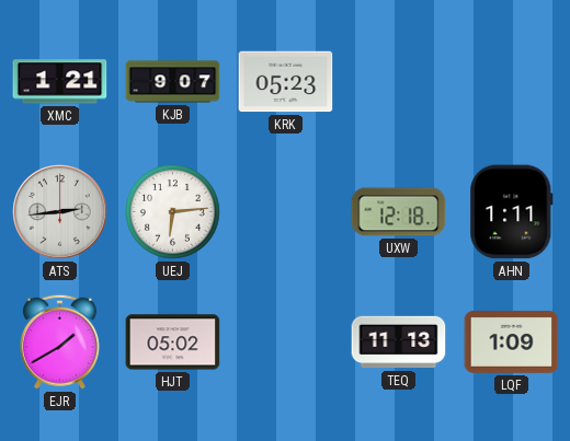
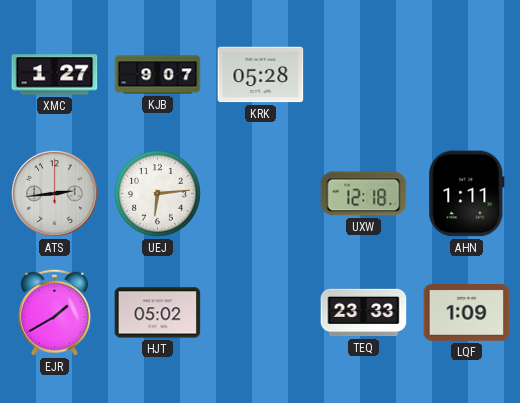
XMC: 1:21 -> 1:27
KRK: 05:23 -> 05:28
TEQ: 11:13 -> 23:33
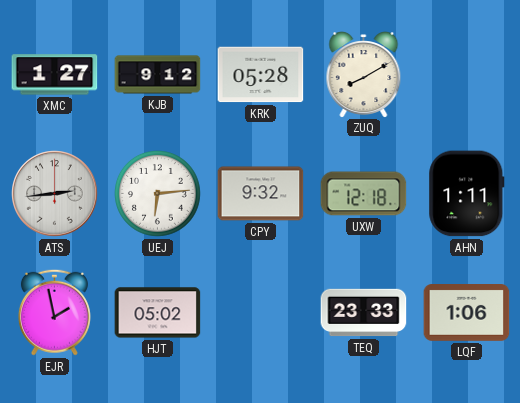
KJB: 9:07 -> 9:12
ZUQ: none -> 8:10
CPY: none -> 9:32
EJR: 1:40 -> 1:58
LQF: 1:09 -> 1:06
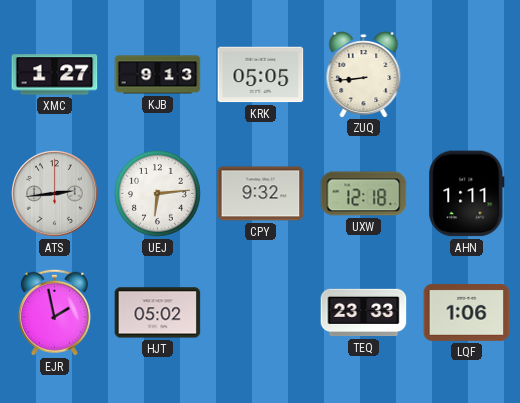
KJB: 9:12 -> 9:13
KRK: 05:28 -> 05:05
ZUQ: 8:10 -> 8:44
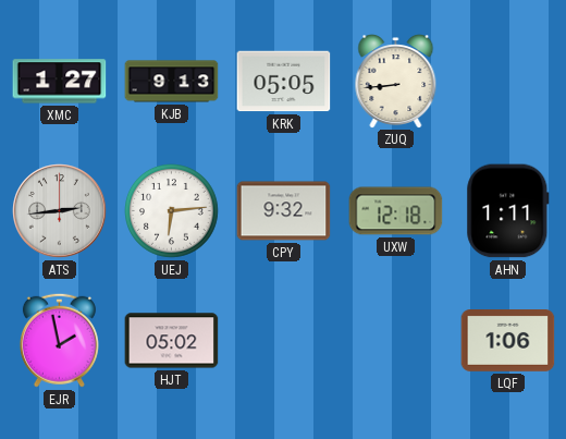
TEQ: 23:33 -> none
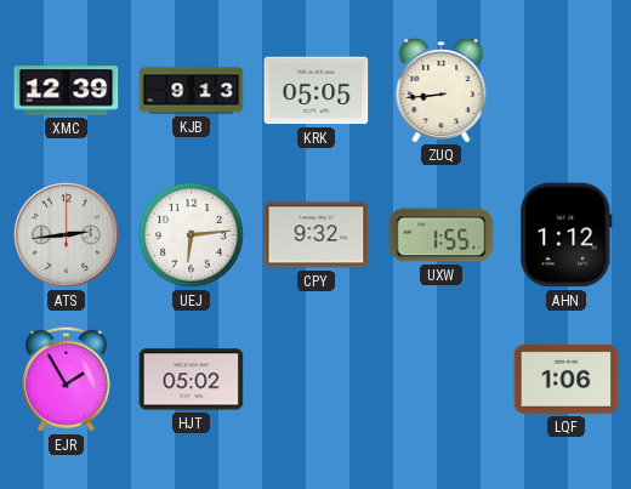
XMC: 1:27 -> 12:39
UXW: 12:18 -> 1:55
AHN: 1:11 -> 1:12
EJR: 1:58 -> 1:55
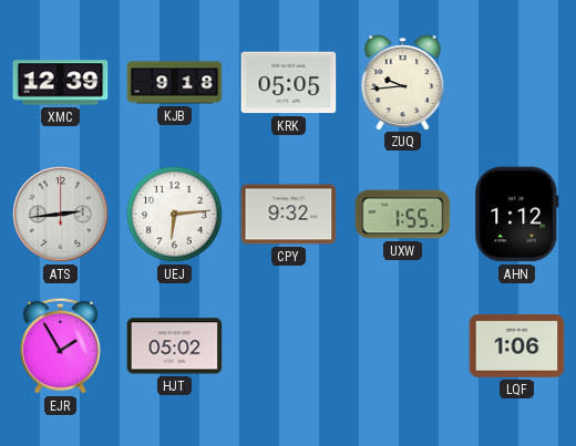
KJB: 9:13 -> 9:18
ZUQ: 8:44 -> 9:44
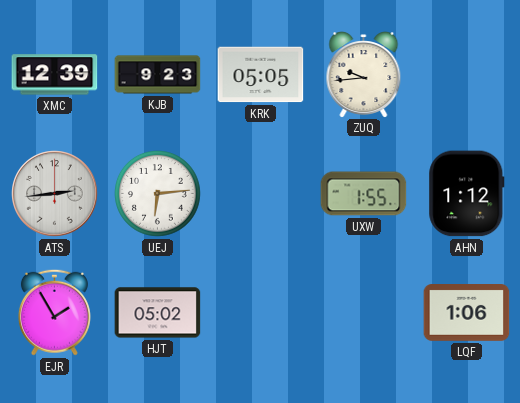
KJB: 9:18 -> 9:23
CPY: 9:32 -> none
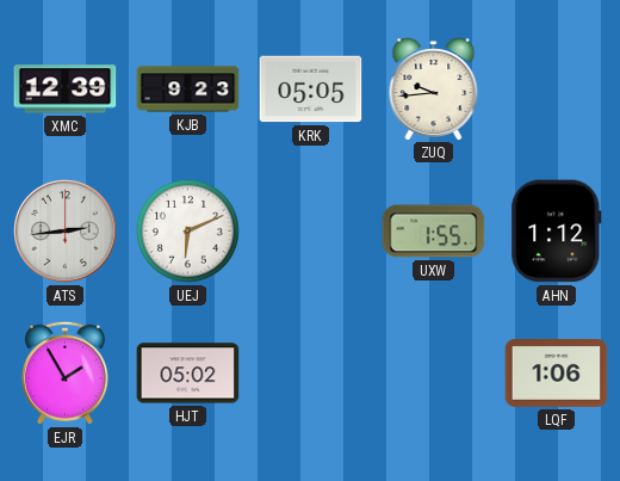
UEJ: 6:14 -> 6:11
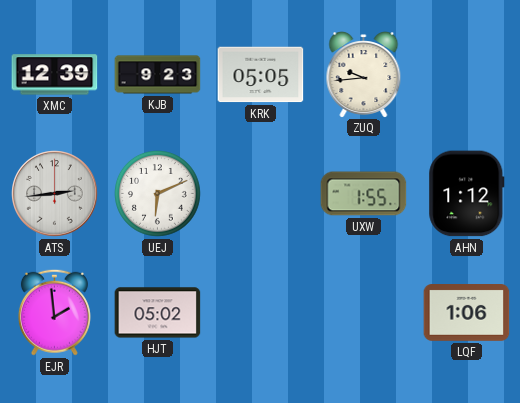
EJR: 1:55 -> 1:59
